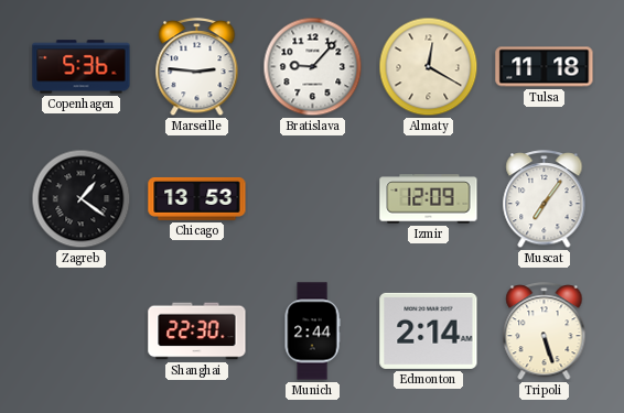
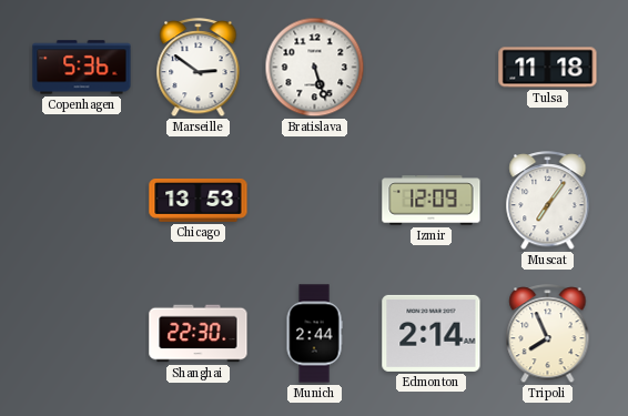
Marseille: 2:46 -> 2:51
Bratislava: 9:07 -> 5:27
Almaty: 12:20 -> none
Zagreb: 1:21 -> none
Tripoli: 5:27 -> 7:56
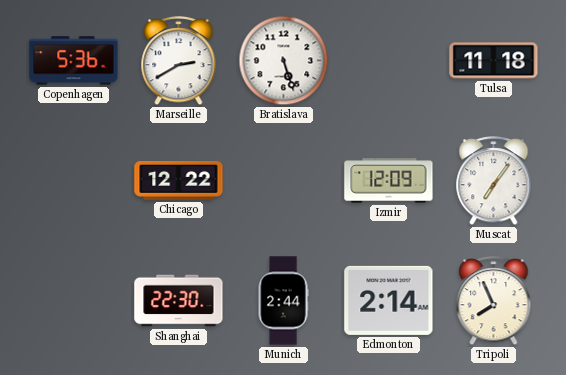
Marseille: 2:51 -> 2:40
Chicago: 13:53 -> 12:22
